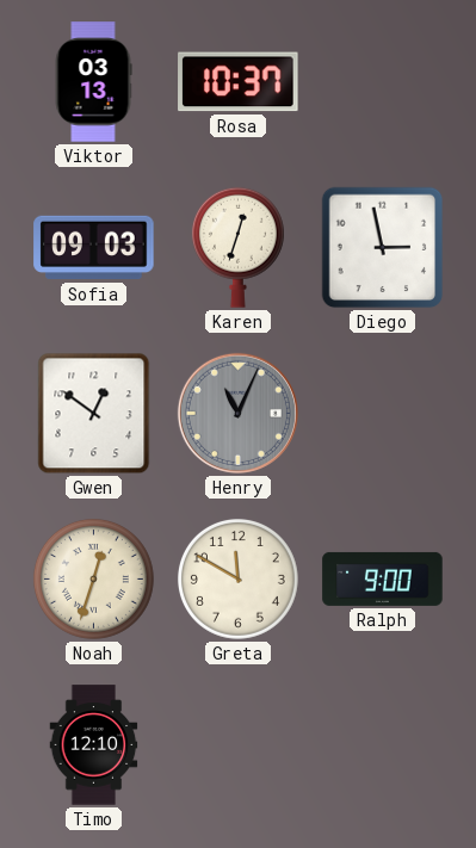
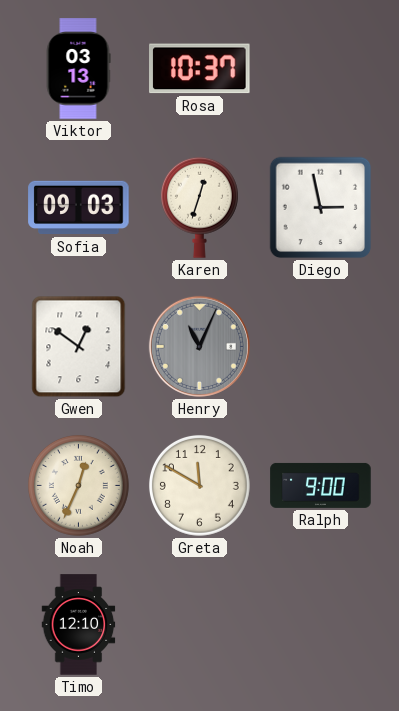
Noah: 12:33 -> 12:34
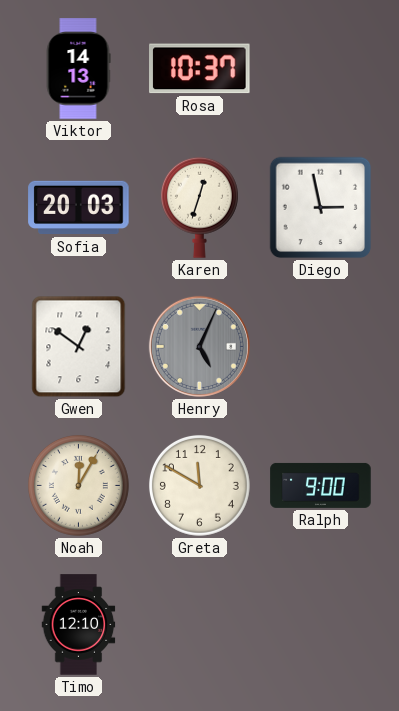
Viktor: 03:13 -> 14:13
Sofia: 09:03 -> 20:03
Henry: 11:04 -> 5:04
Noah: 12:34 -> 12:05
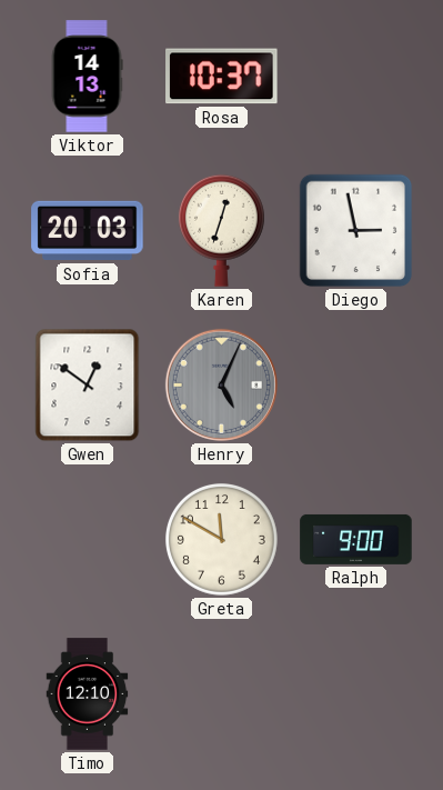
Noah: 12:05 -> none
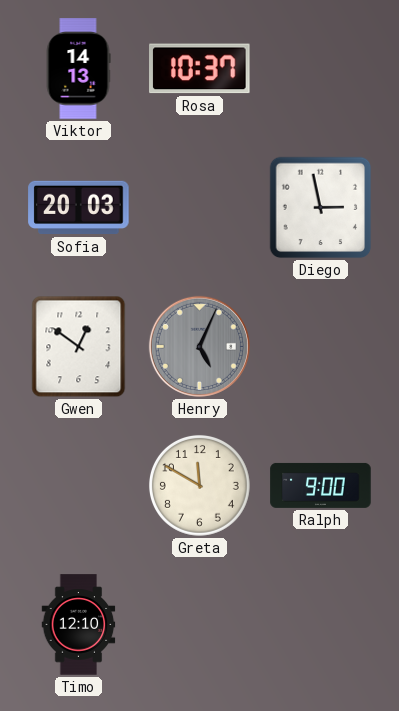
Karen: 12:33 -> none
